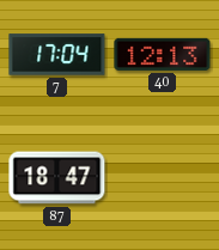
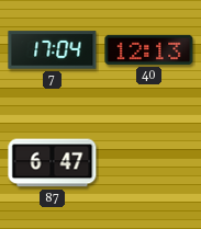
87: 18:47 -> 6:47
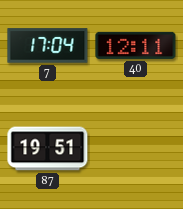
40: 12:13 -> 12:11
87: 6:47 -> 19:51
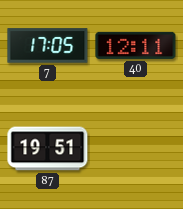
7: 17:04 -> 17:05
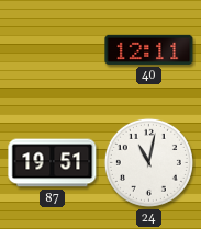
7: 17:05 -> none
24: none -> 11:02
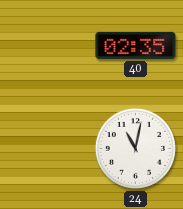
40: 12:11 -> 02:35
87: 19:51 -> none
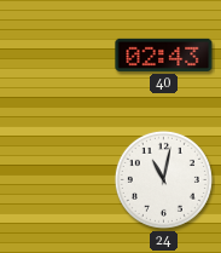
40: 02:35 -> 02:43
